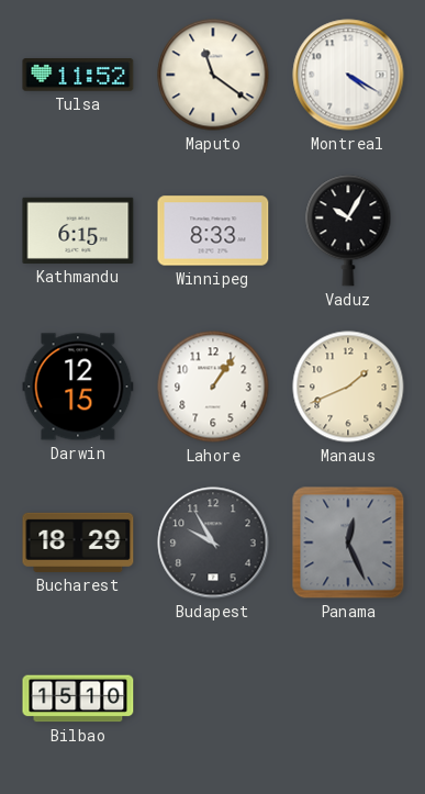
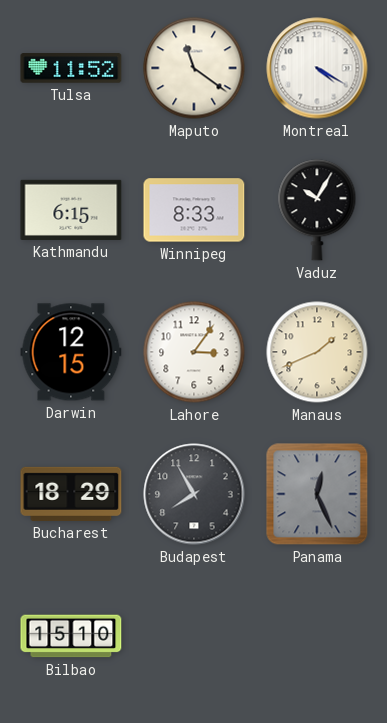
Lahore: 1:06 -> 3:06
Budapest: 9:55 -> 7:55
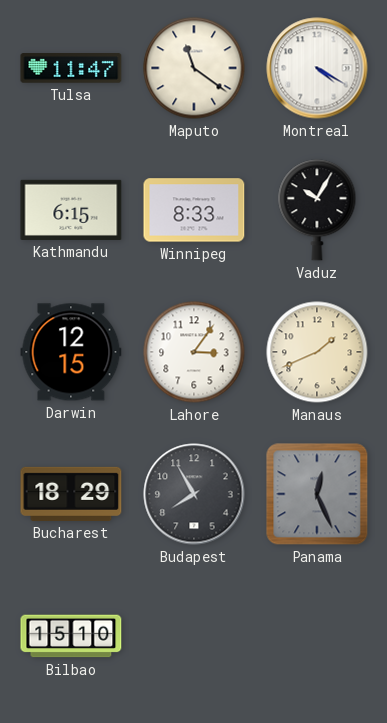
Tulsa: 11:52 -> 11:47
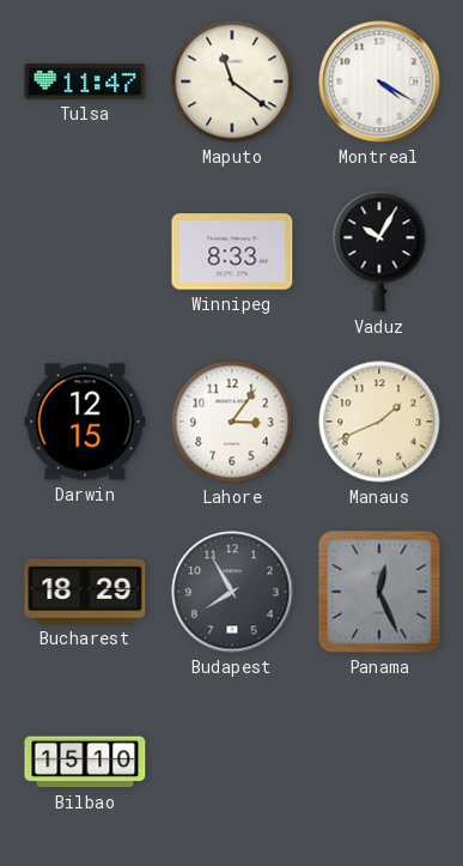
Kathmandu: 6:15 -> none
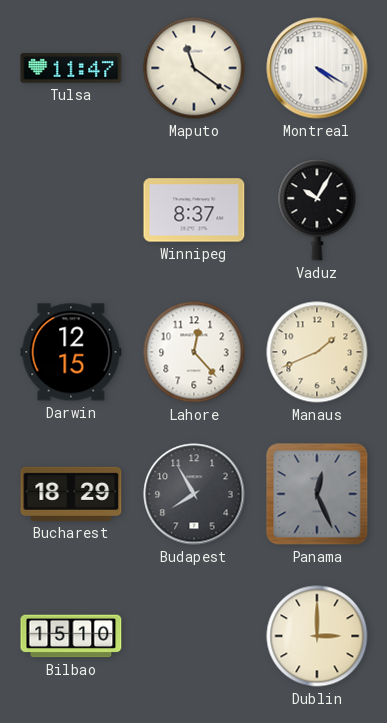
Winnipeg: 8:33 -> 8:37
Lahore: 3:06 -> 12:23
Dublin: none -> 3:00
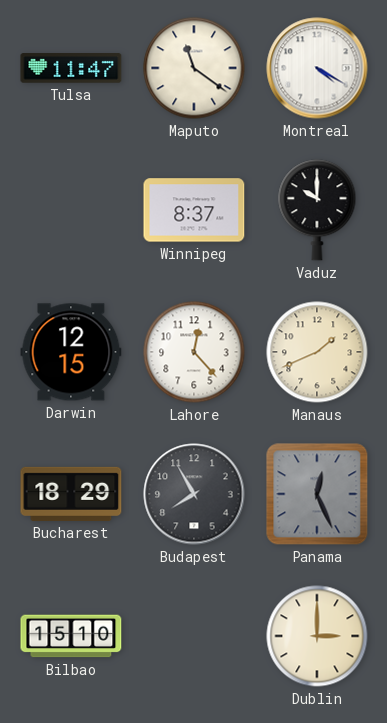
Vaduz: 10:05 -> 10:00
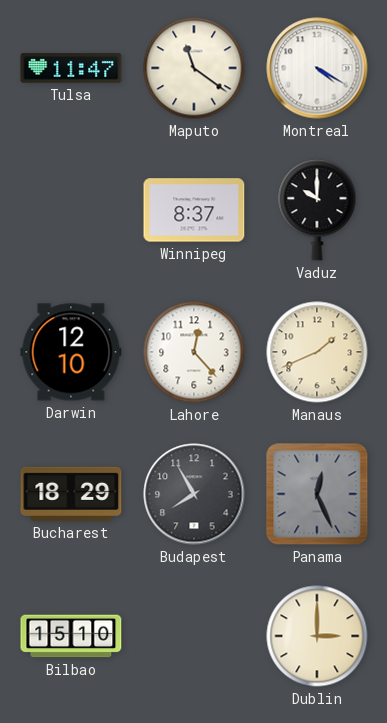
Darwin: 12:15 -> 12:10
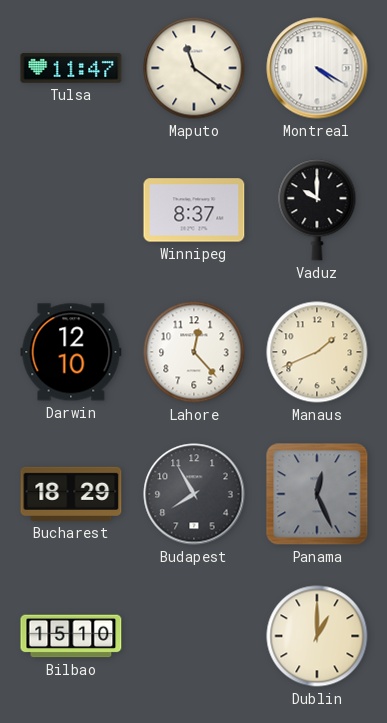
Dublin: 3:00 -> 1:00
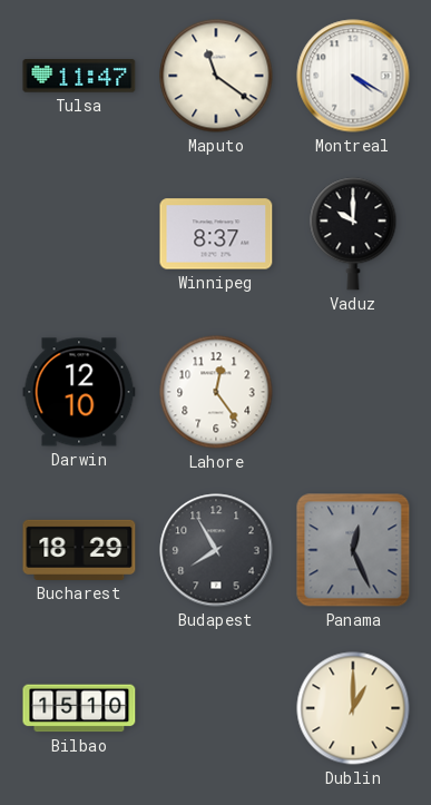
Lahore: 12:23 -> 12:24
Manaus: 1:41 -> none
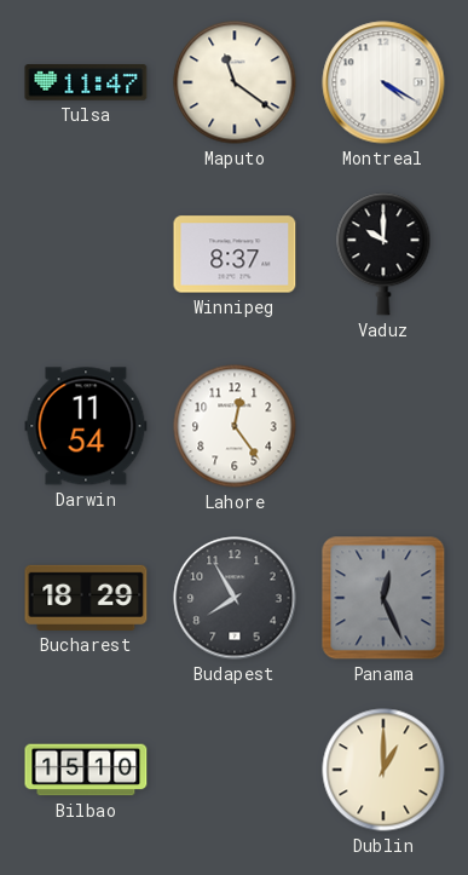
Darwin: 12:10 -> 11:54
